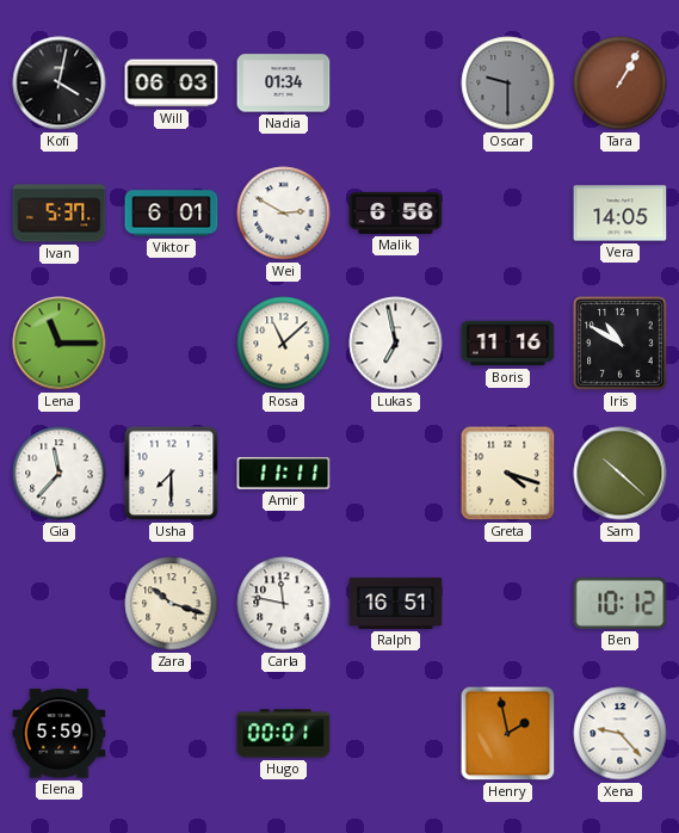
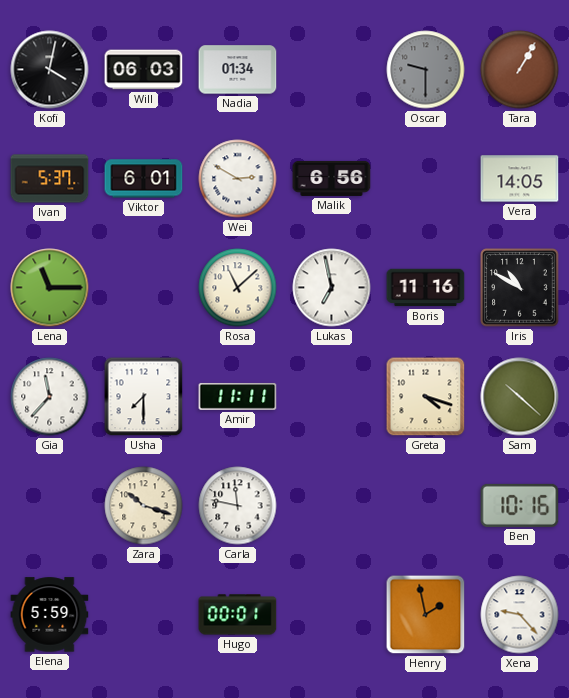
Ralph: 16:51 -> none
Ben: 10:12 -> 10:16
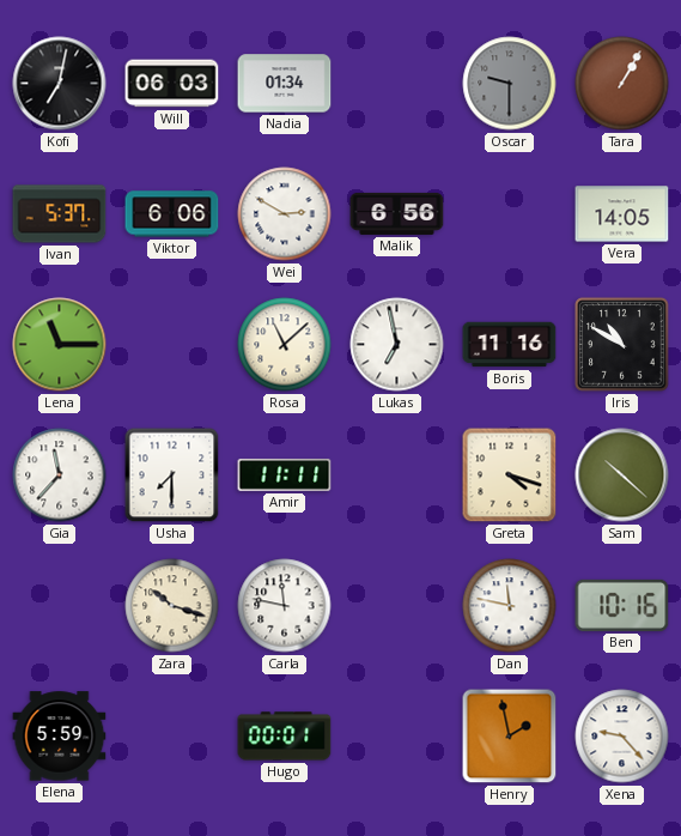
Kofi: 4:02 -> 7:02
Viktor: 6:01 -> 6:06
Dan: none -> 11:47
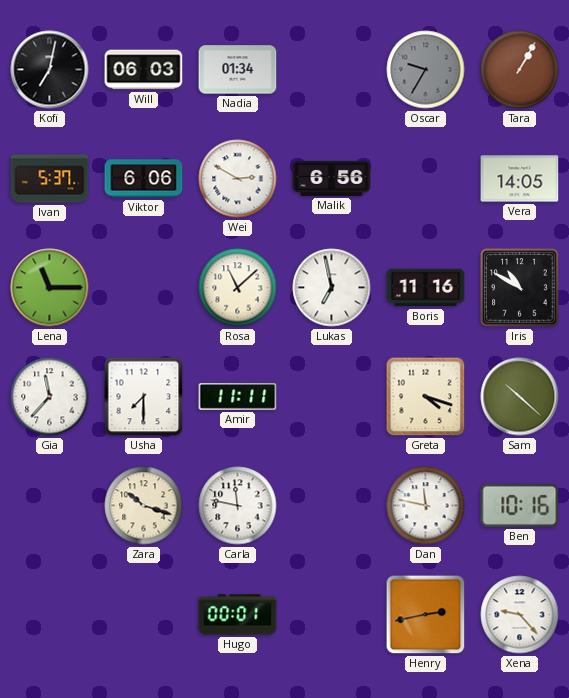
Oscar: 9:30 -> 9:35
Elena: 5:59 -> none
Henry: 1:58 -> 2:43
